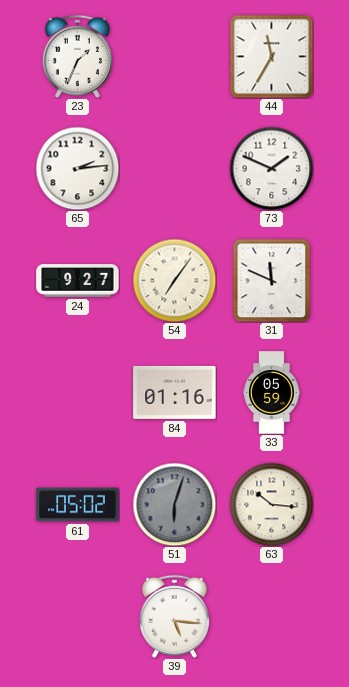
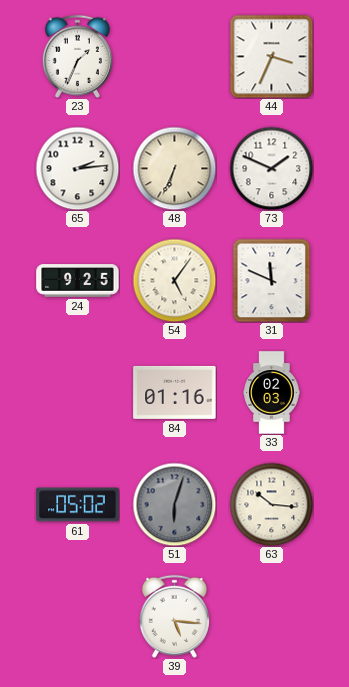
44: 11:35 -> 3:34
48: none -> 6:34
24: 9:27 -> 9:25
54: 7:06 -> 5:06
33: 05:59 -> 02:03
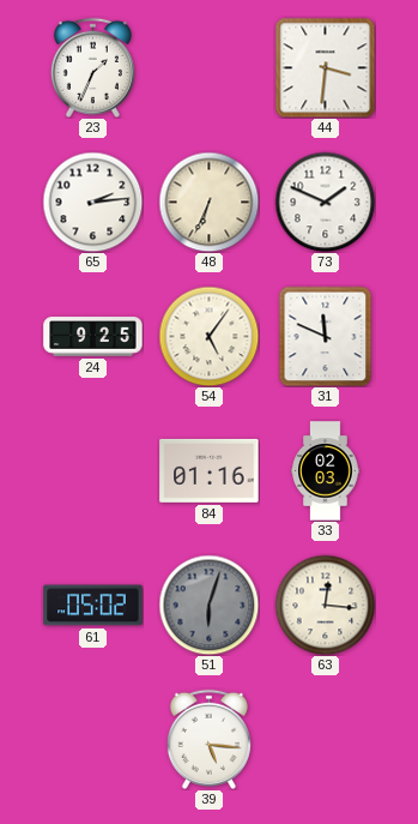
44: 3:34 -> 3:31
63: 10:16 -> 12:16
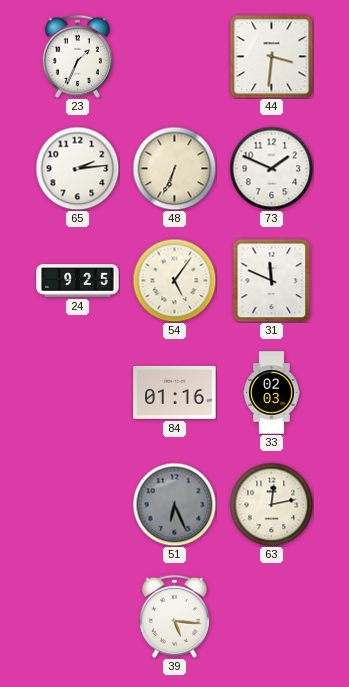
61: 05:02 -> none
51: 6:03 -> 6:26
63: 12:16 -> 12:13
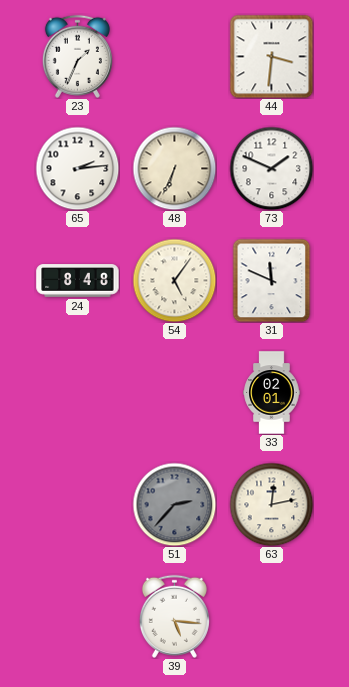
24: 9:25 -> 8:48
84: 01:16 -> none
33: 02:03 -> 02:01
51: 6:26 -> 2:37
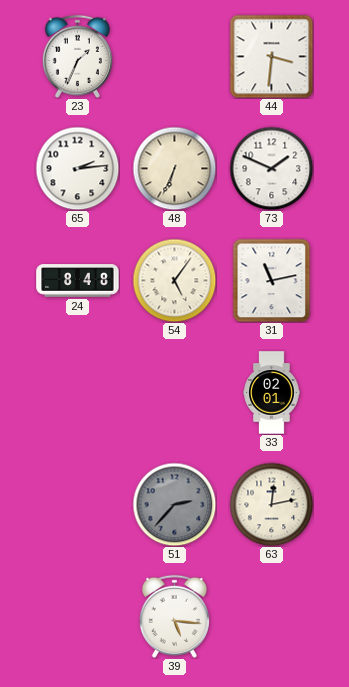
31: 11:49 -> 11:13
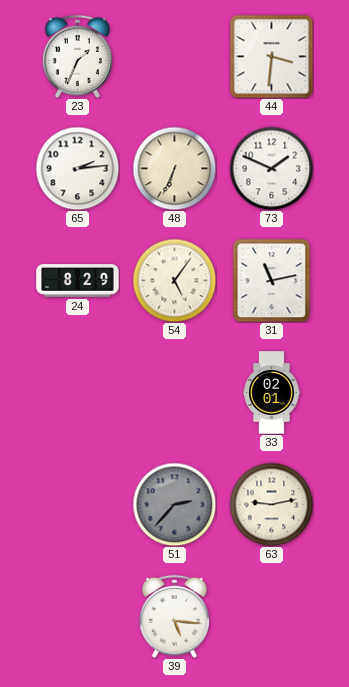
24: 8:48 -> 8:29
63: 12:13 -> 9:13
